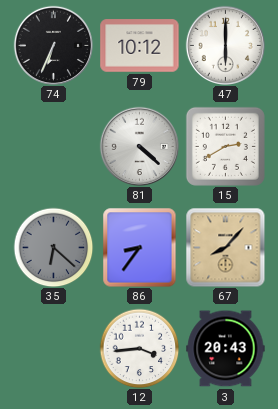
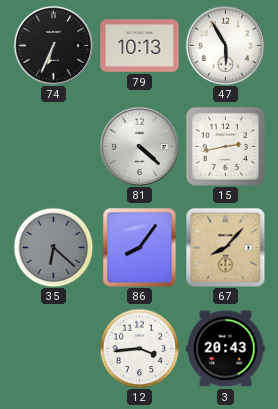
79: 10:12 -> 10:13
47: 6:00 -> 5:55
15: 2:40 -> 2:43
86: 8:36 -> 8:06
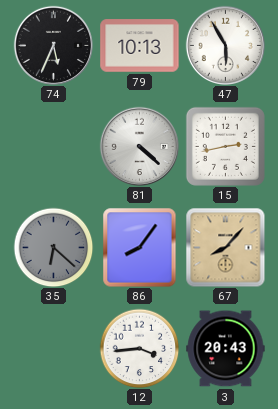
74: 6:34 -> 5:34
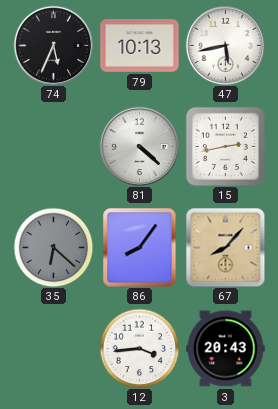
47: 5:55 -> 5:43
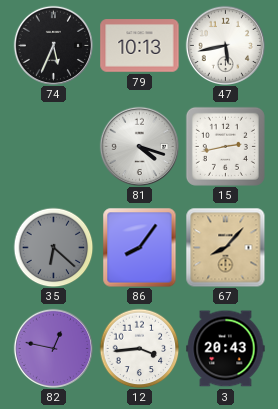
81: 4:22 -> 4:18
82: none -> 12:47
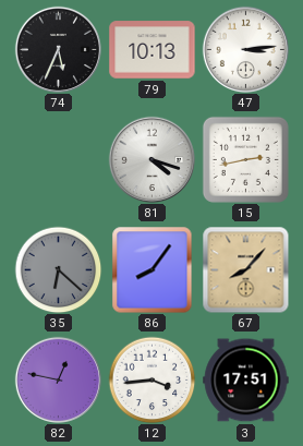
47: 5:43 -> 3:14
3: 20:43 -> 17:51
